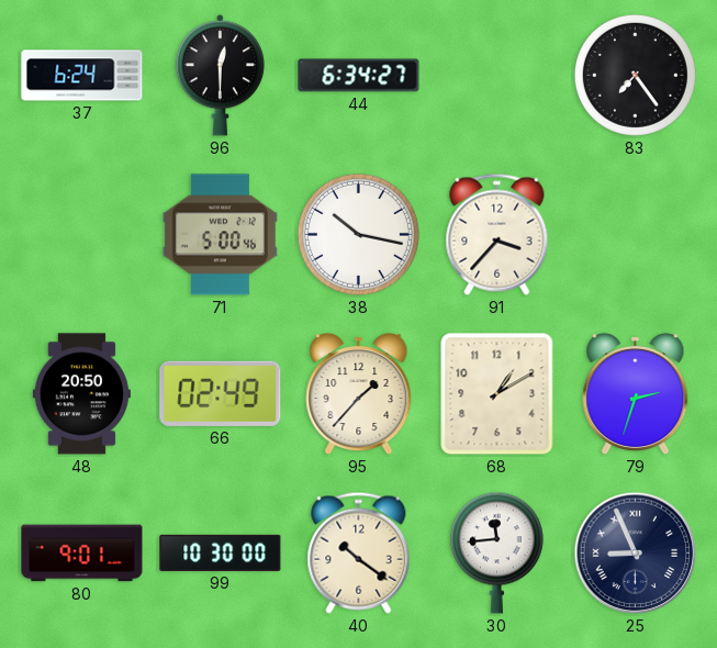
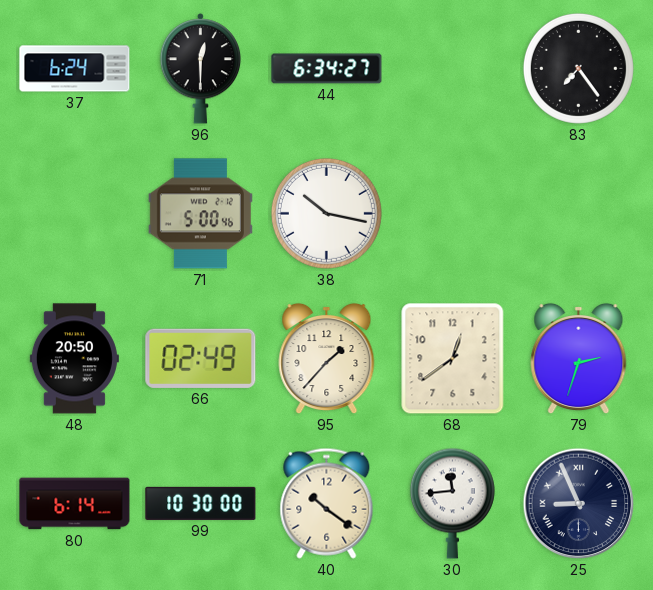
91: 3:37 -> none
68: 1:10 -> 12:39
80: 9:01 -> 6:14
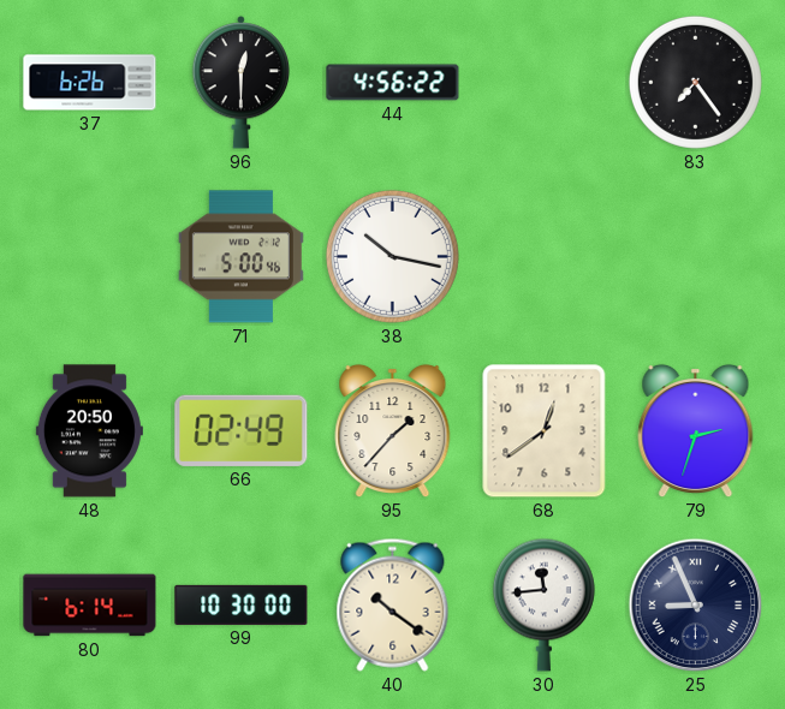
37: 6:24 -> 6:26
44: 6:34 -> 4:56
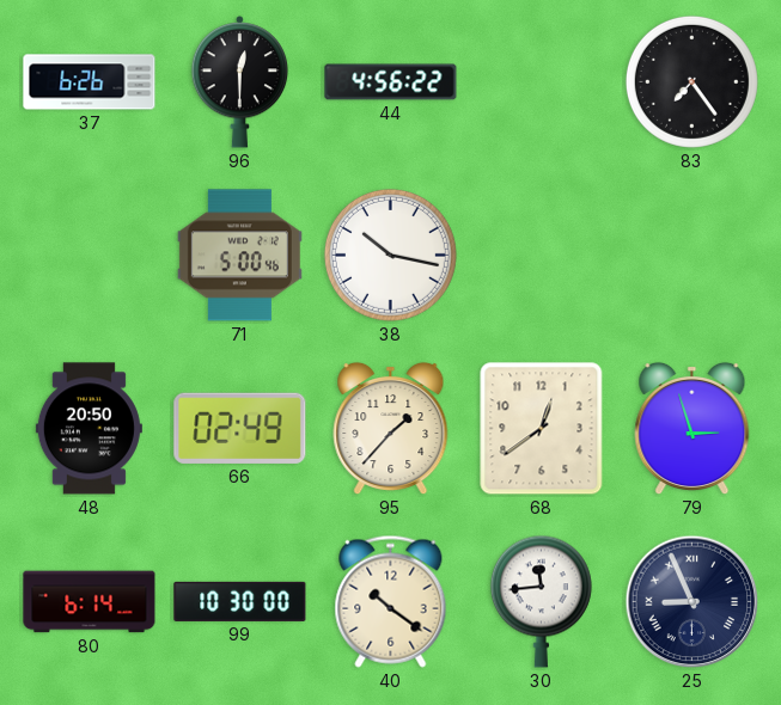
79: 2:33 -> 2:57
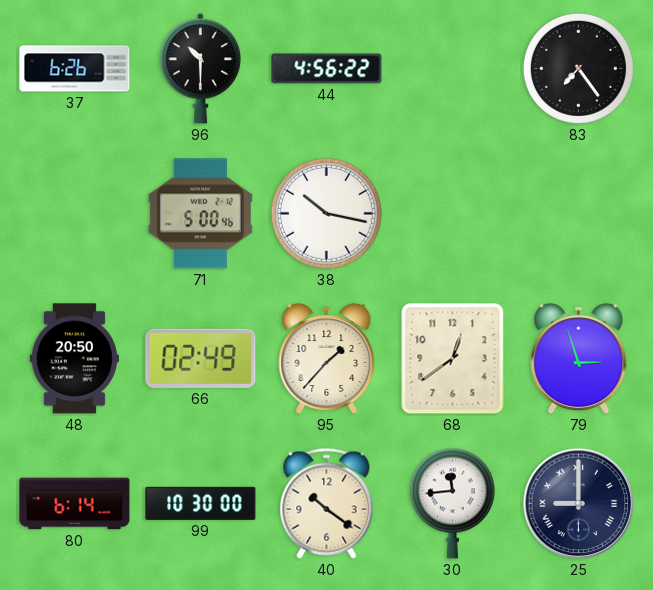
96: 12:30 -> 10:30
25: 8:56 -> 9:00
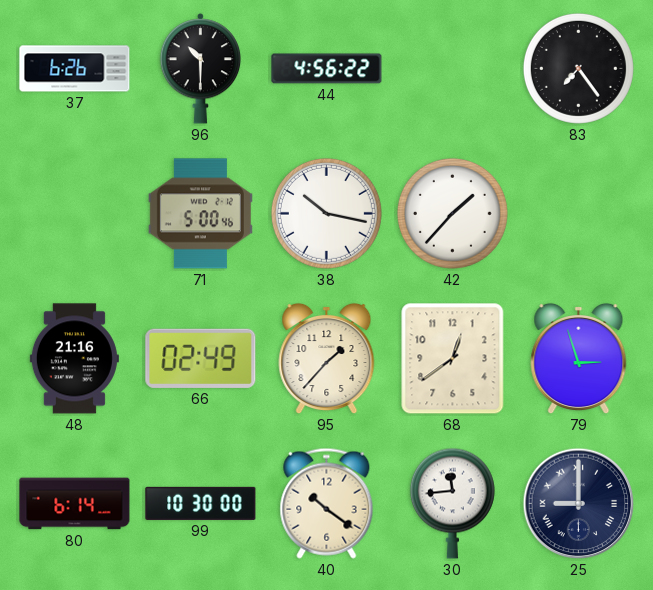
42: none -> 1:37
48: 20:50 -> 21:16
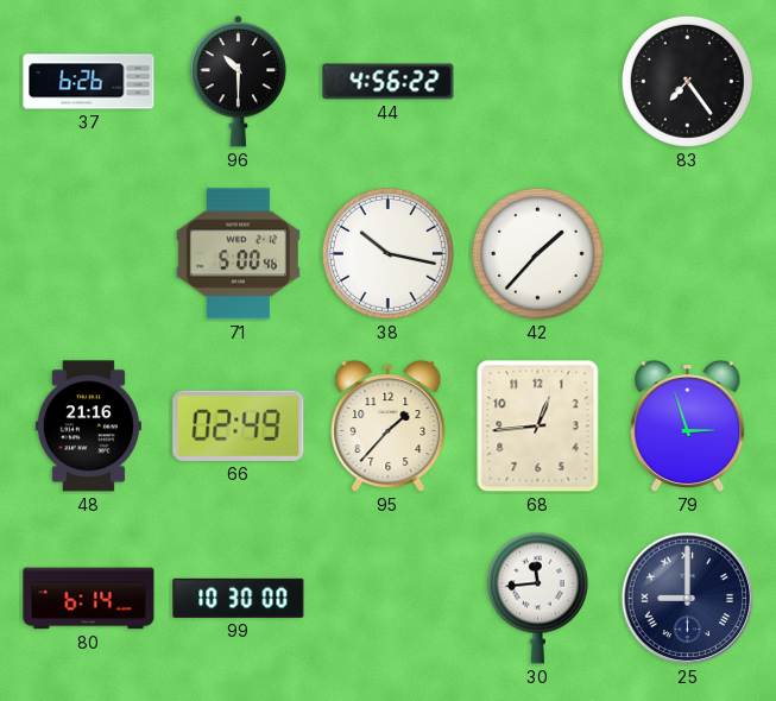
68: 12:39 -> 12:44
40: 10:21 -> none
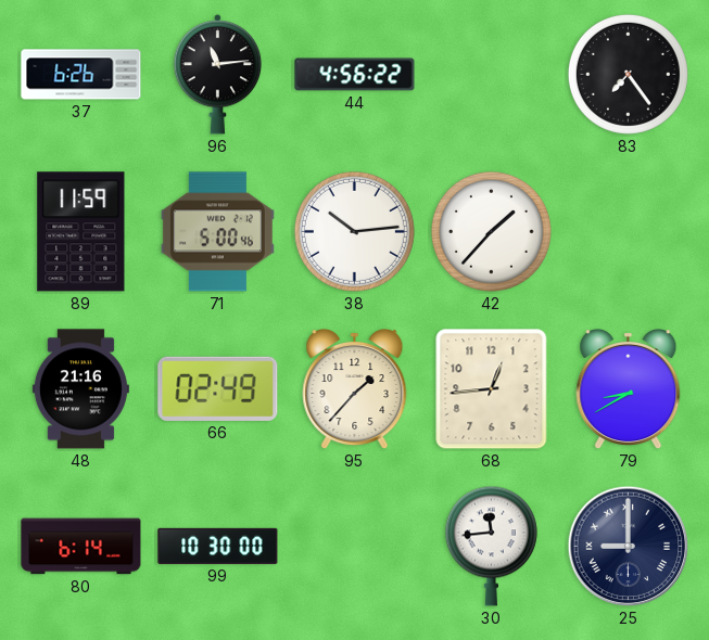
96: 10:30 -> 11:14
89: none -> 11:59
38: 10:17 -> 10:14
79: 2:57 -> 8:40
